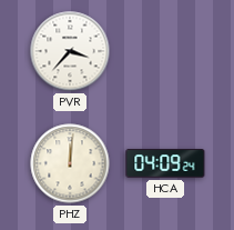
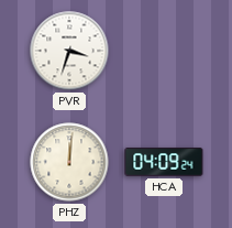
PVR: 3:37 -> 3:33
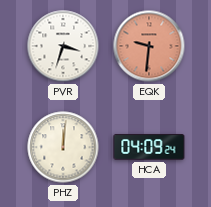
EQK: none -> 9:31
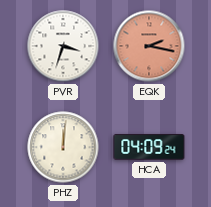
EQK: 9:31 -> 2:17
